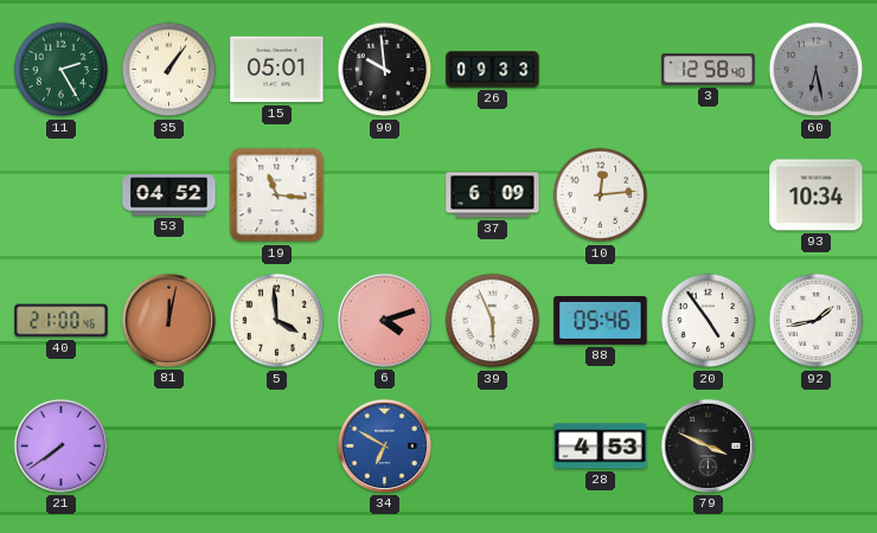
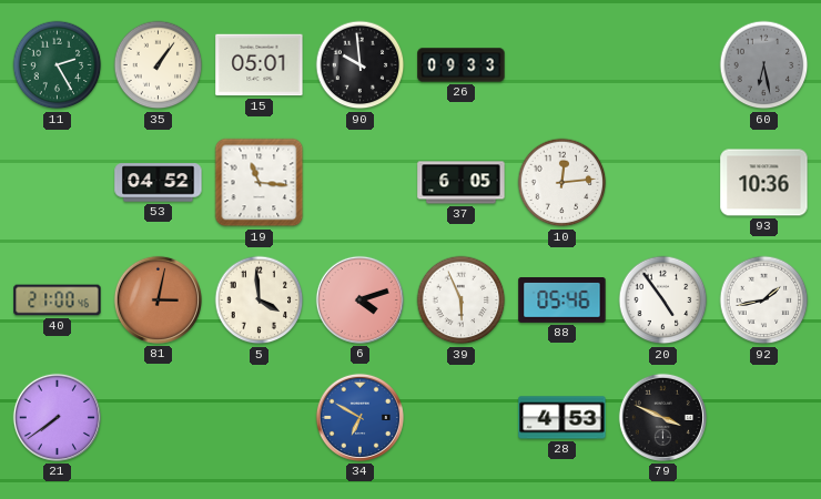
3: 12:58 -> none
37: 6:09 -> 6:05
93: 10:34 -> 10:36
81: 12:02 -> 3:02
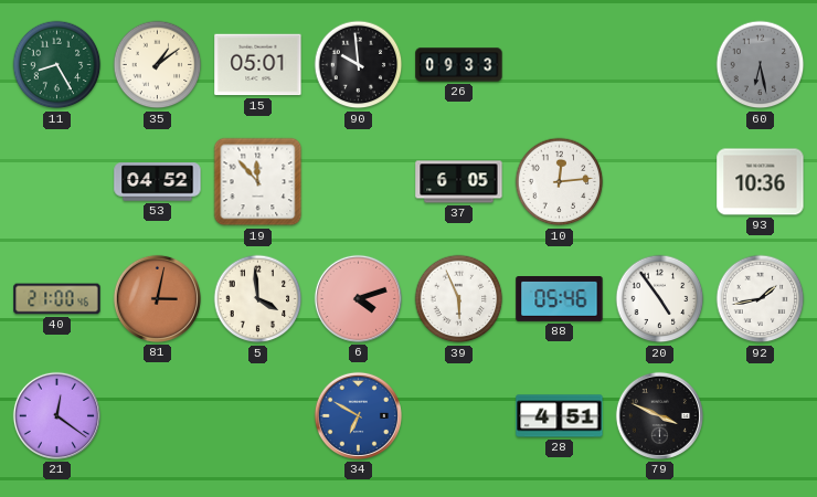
11: 2:25 -> 8:25
35: 1:06 -> 1:09
19: 11:16 -> 11:53
21: 7:39 -> 12:21
28: 4:53 -> 4:51
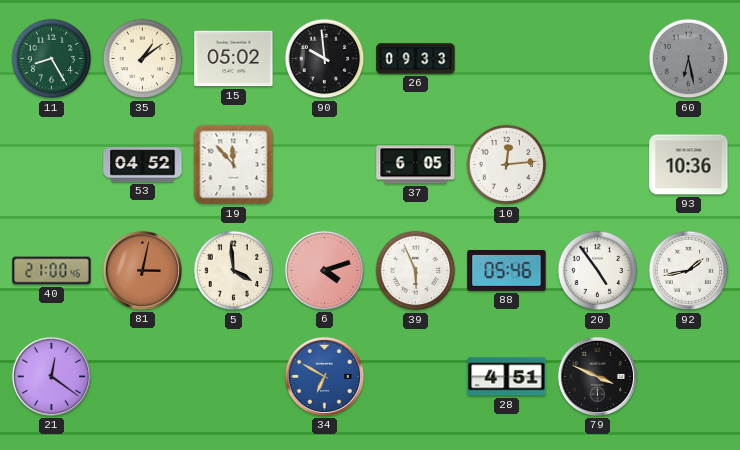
15: 05:01 -> 05:02
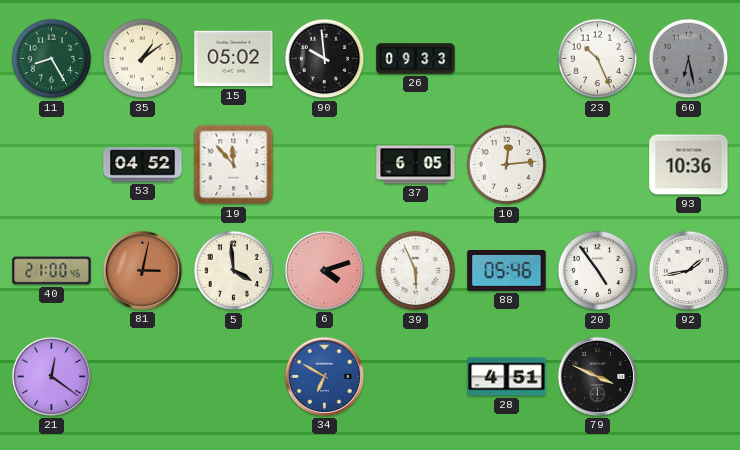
23: none -> 10:26
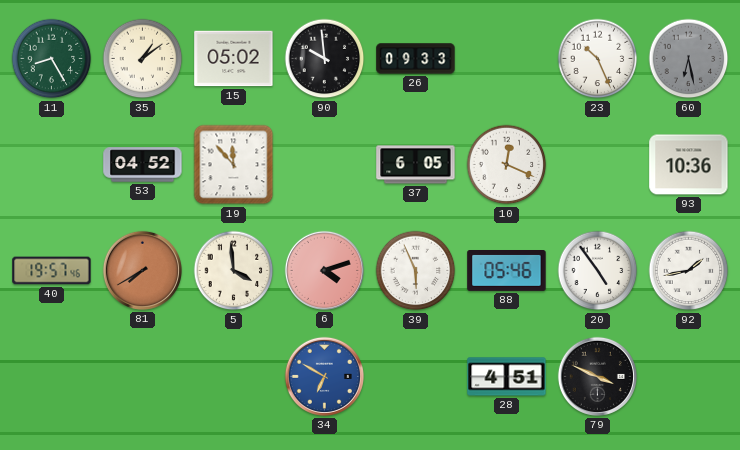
10: 12:14 -> 12:19
40: 21:00 -> 19:57
81: 3:02 -> 7:40
21: 12:21 -> none
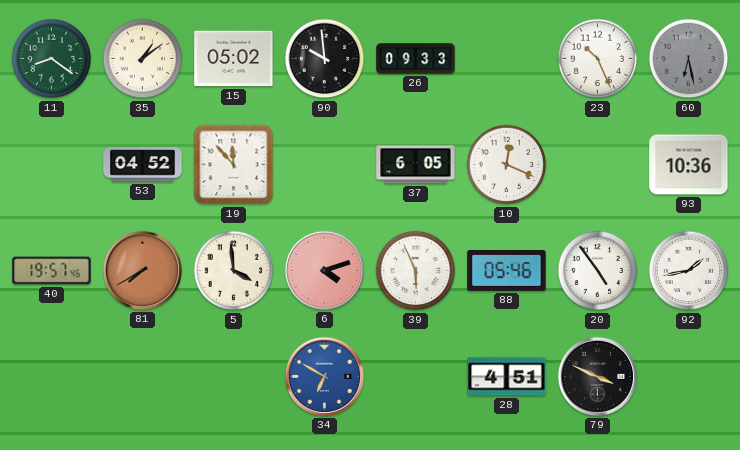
11: 8:25 -> 8:21
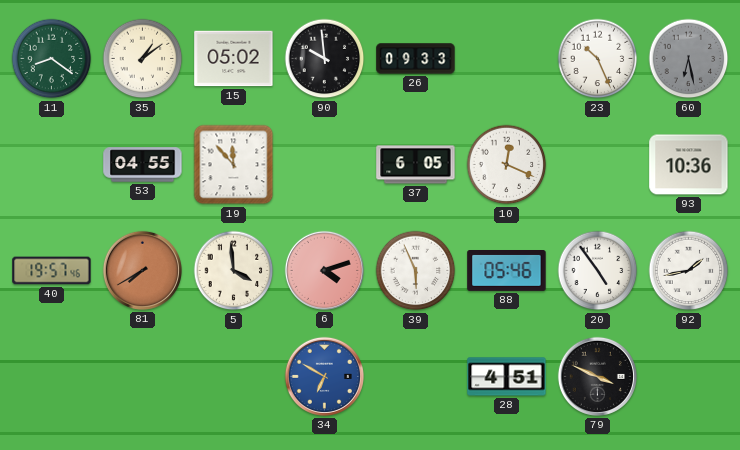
53: 04:52 -> 04:55
